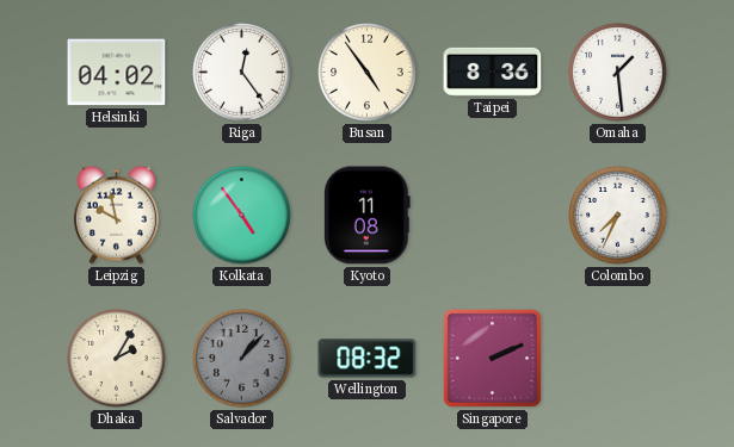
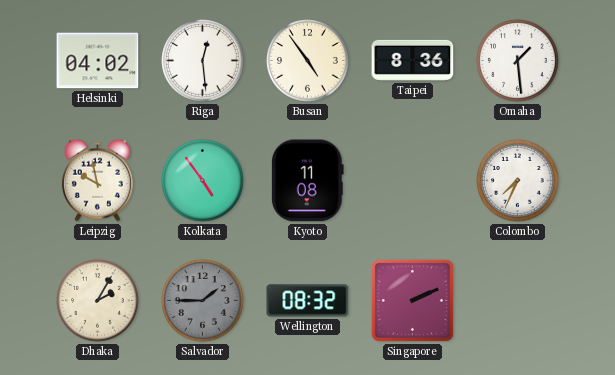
Riga: 12:24 -> 12:29
Salvador: 1:07 -> 1:45
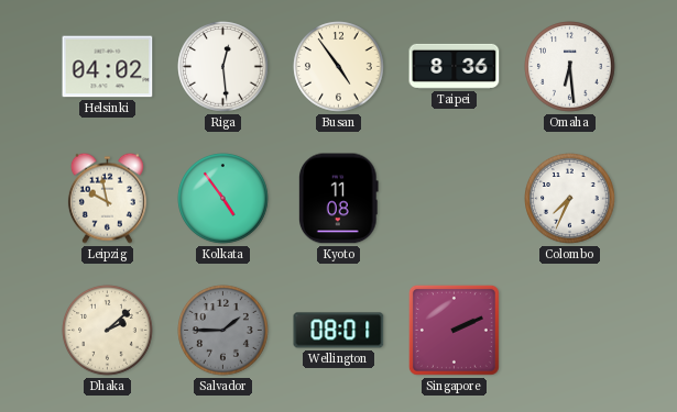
Omaha: 1:29 -> 6:29
Dhaka: 2:05 -> 2:08
Wellington: 08:32 -> 08:01
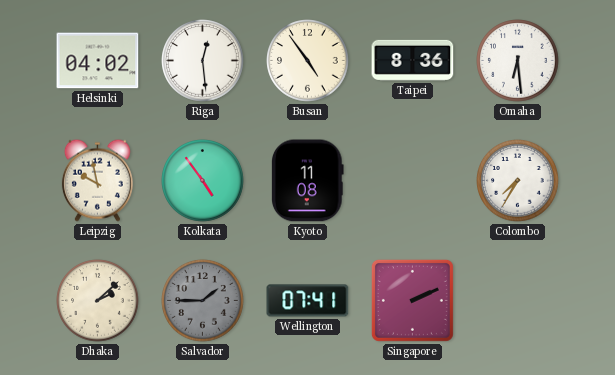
Colombo: 7:34 -> 7:35
Wellington: 08:01 -> 07:41
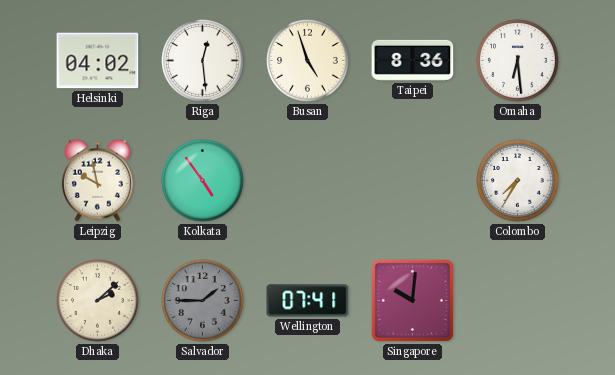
Busan: 4:54 -> 4:57
Kyoto: 11:08 -> none
Singapore: 2:11 -> 10:01
